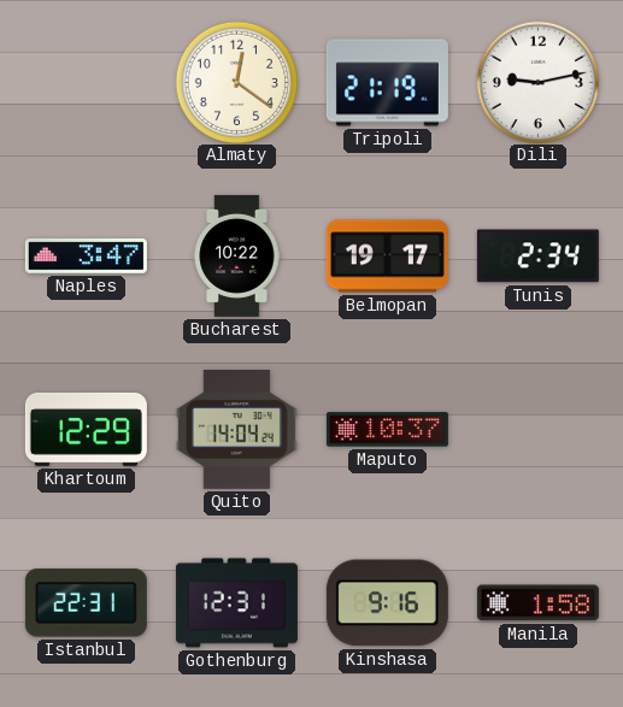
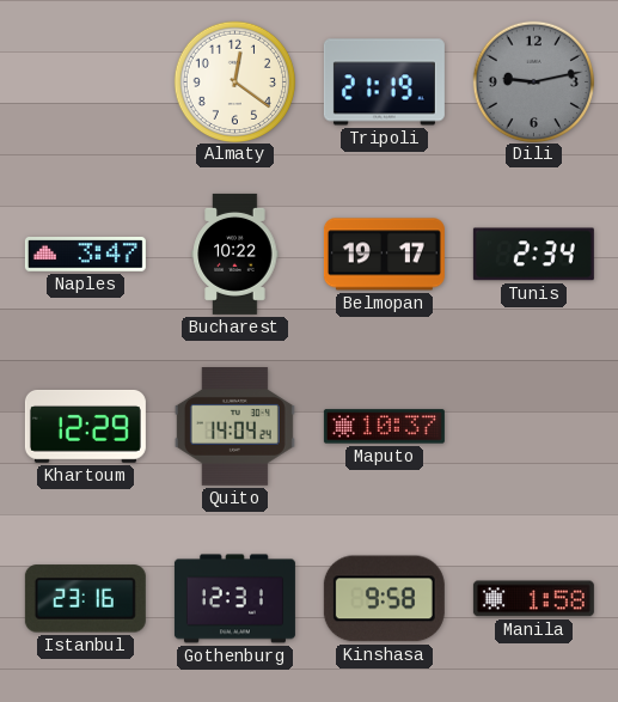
Dili dial: white -> grey
Istanbul: 22:31 -> 23:16
Kinshasa: 9:16 -> 9:58
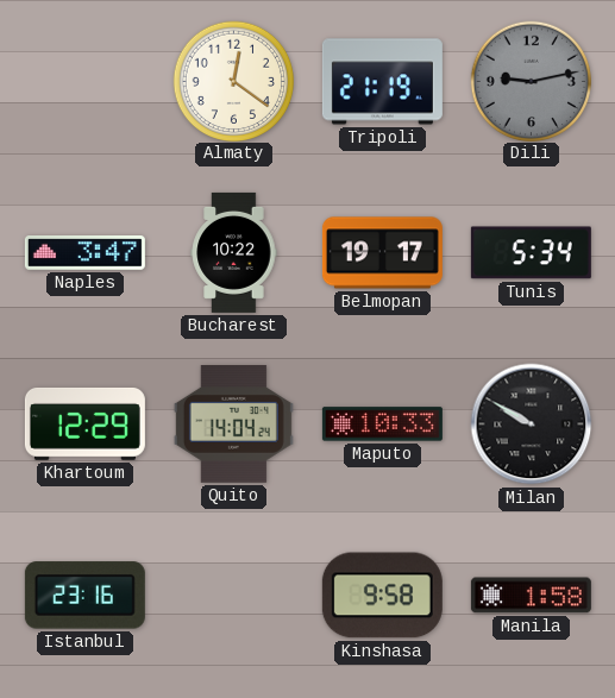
Tunis: 2:34 -> 5:34
Maputo: 10:37 -> 10:33
Milan: none -> 9:50
Gothenburg: 12:31 -> none
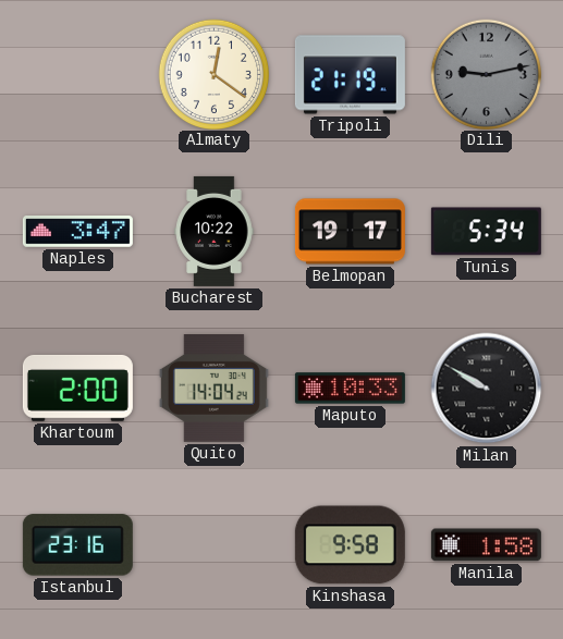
Khartoum: 12:29 -> 2:00
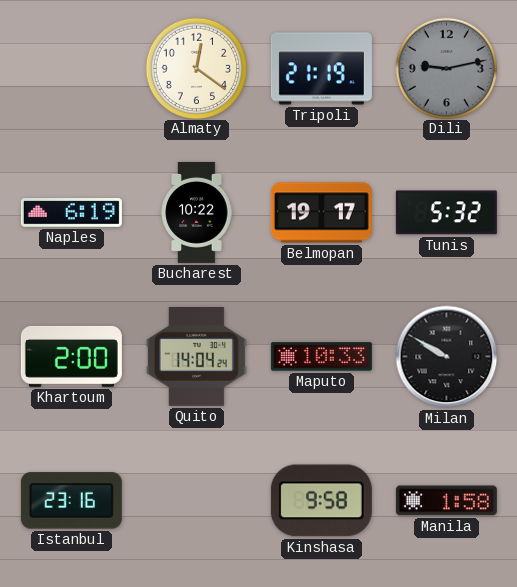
Naples: 3:47 -> 6:19
Tunis: 5:34 -> 5:32
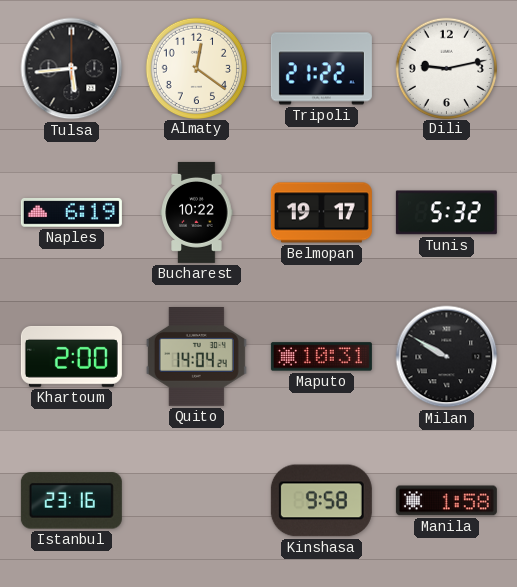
Tulsa: none -> 5:44
Tripoli: 21:19 -> 21:22
Dili dial: grey -> white
Maputo: 10:33 -> 10:31
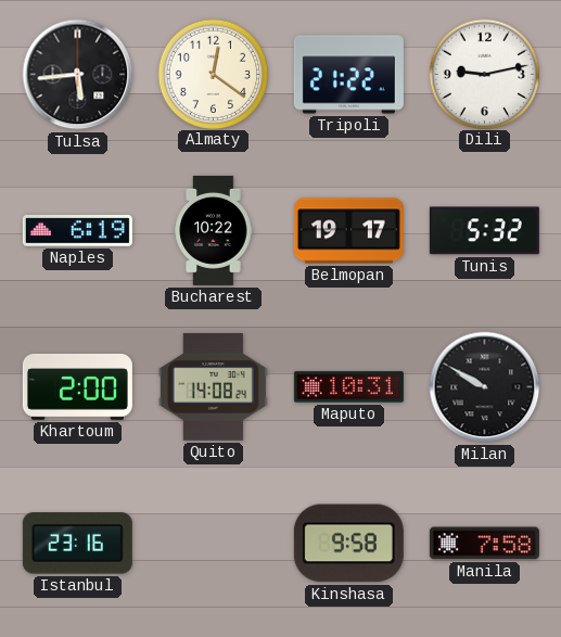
Quito: 14:04 -> 14:08
Manila: 1:58 -> 7:58
